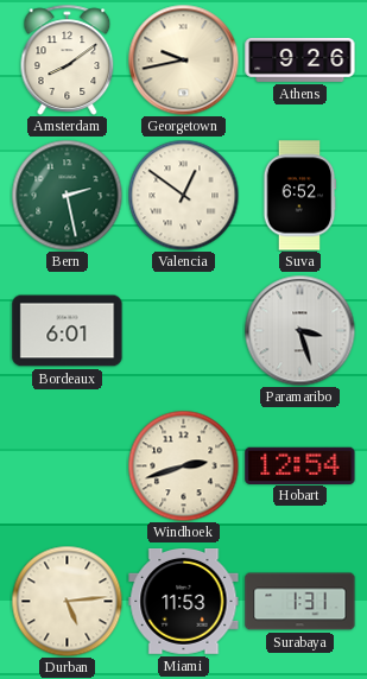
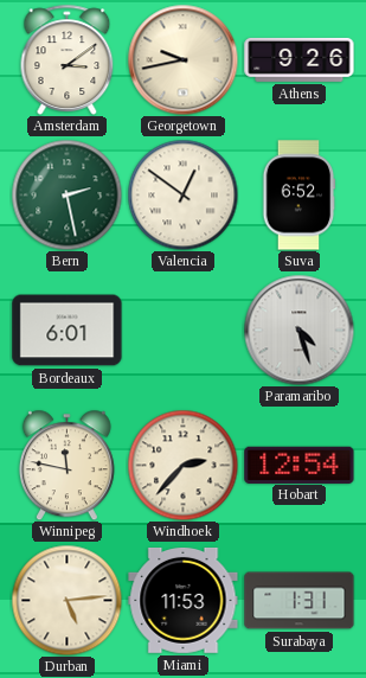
Amsterdam: 8:09 -> 3:09
Paramaribo: 3:27 -> 4:27
Winnipeg: none -> 11:47
Windhoek: 2:42 -> 2:37
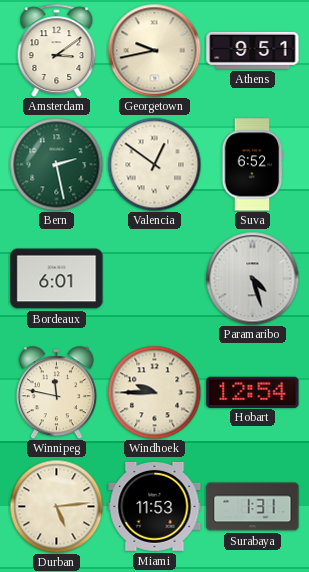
Athens: 9:26 -> 9:51
Windhoek: 2:37 -> 9:45
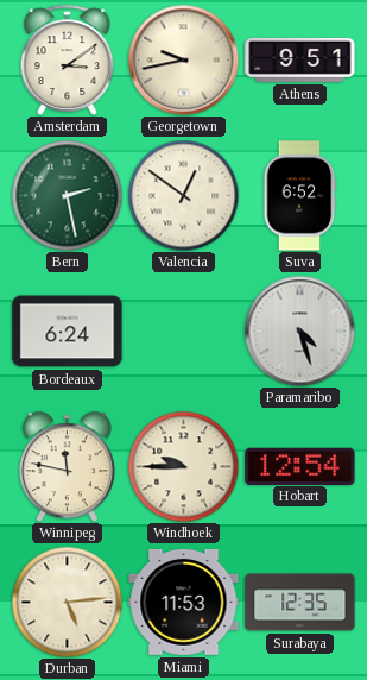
Bordeaux: 6:01 -> 6:24
Surabaya: 1:31 -> 12:35
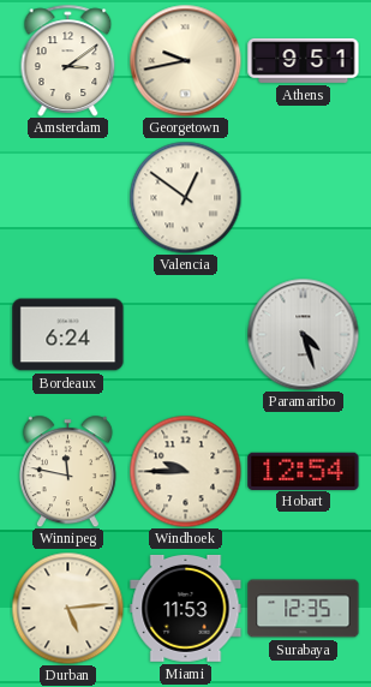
Bern: 2:28 -> none
Suva: 6:52 -> none
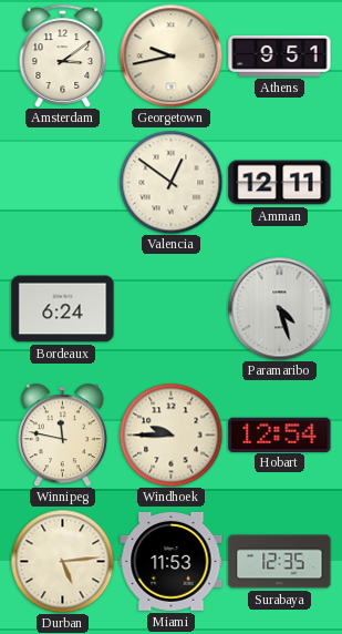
Amman: none -> 12:11
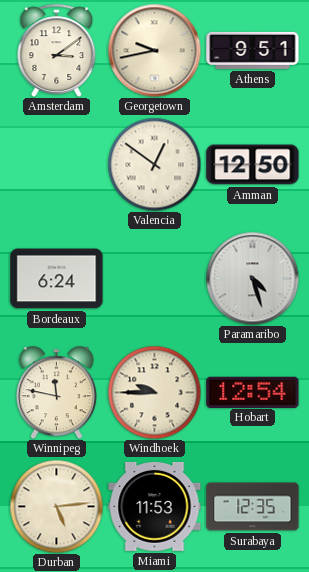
Amman: 12:11 -> 12:50
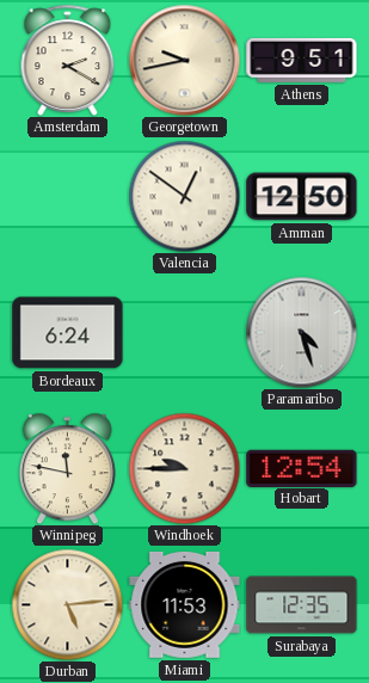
Amsterdam: 3:09 -> 2:20
